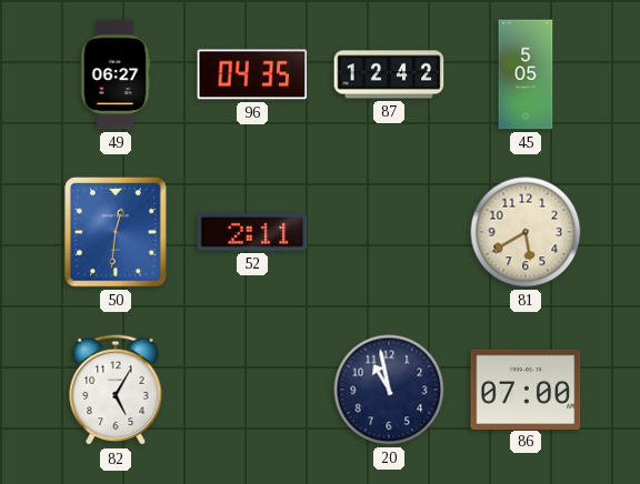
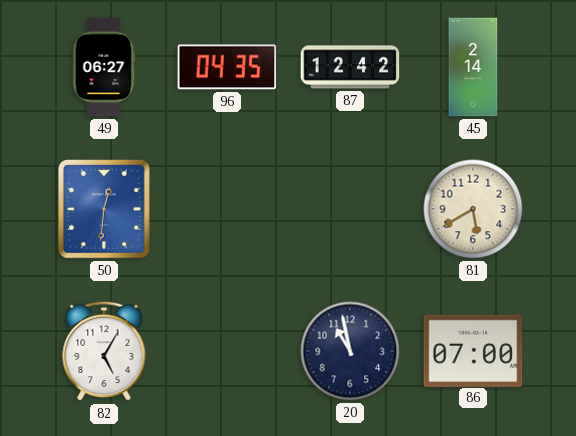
45: 5:05 -> 2:14
52: 2:11 -> none
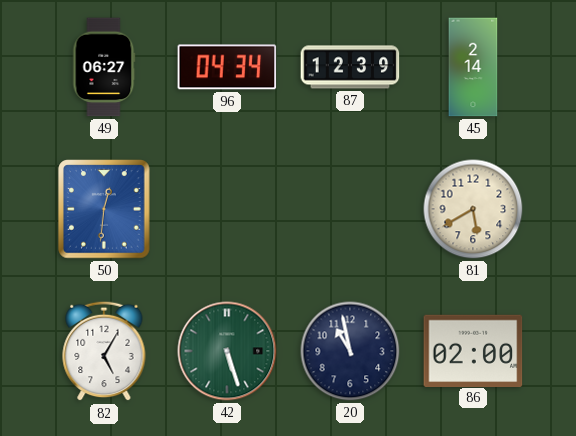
96: 04:35 -> 04:34
87: 12:42 -> 12:39
42: none -> 5:27
86: 07:00 -> 02:00
